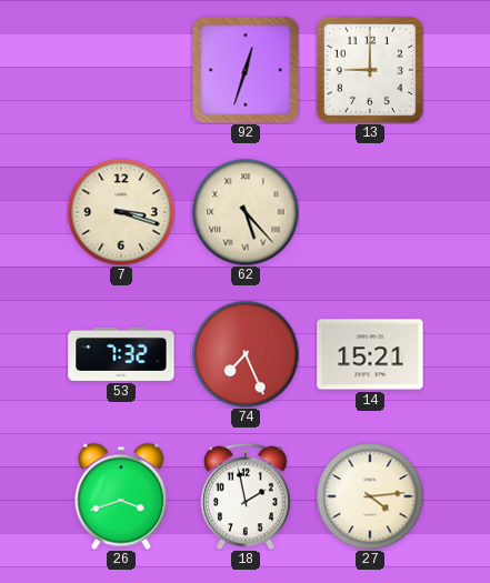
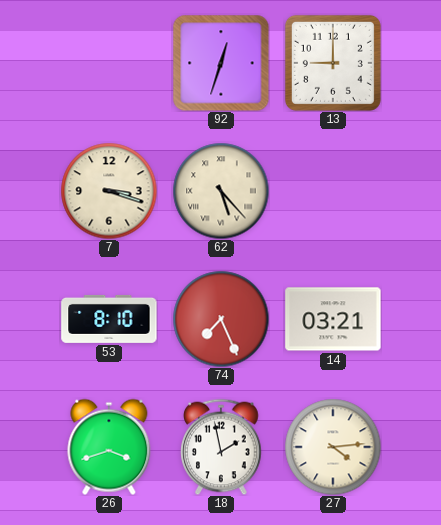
53: 7:32 -> 8:10
14: 15:21 -> 03:21
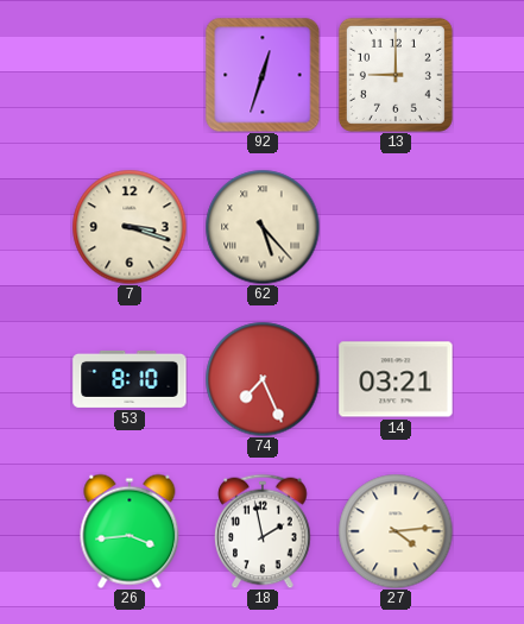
26: 3:42 -> 3:44
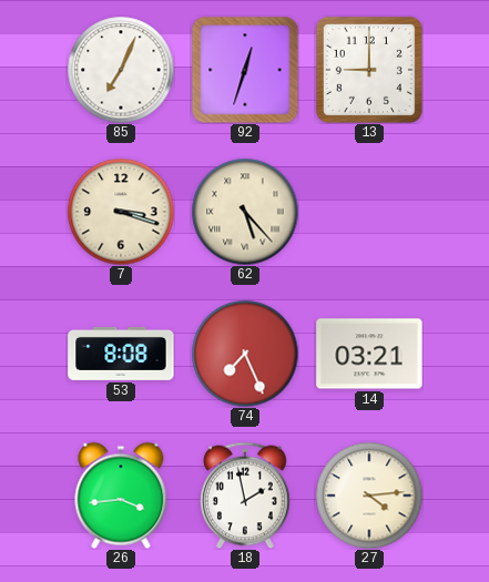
85: none -> 7:04
53: 8:10 -> 8:08
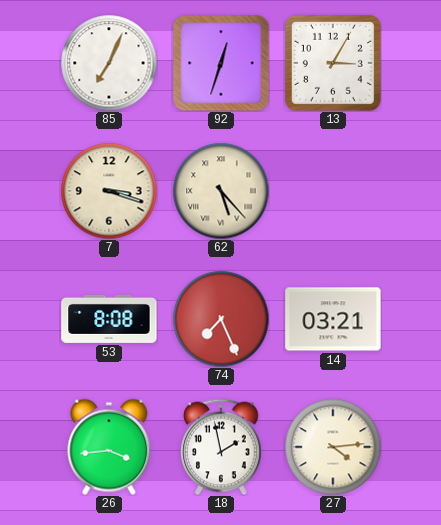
13: 9:00 -> 3:05
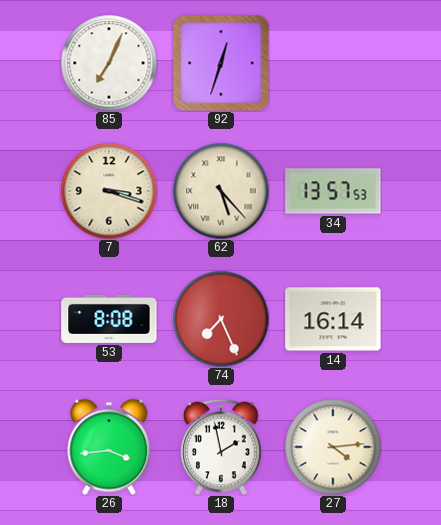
13: 3:05 -> none
34: none -> 13:57
14: 03:21 -> 16:14
